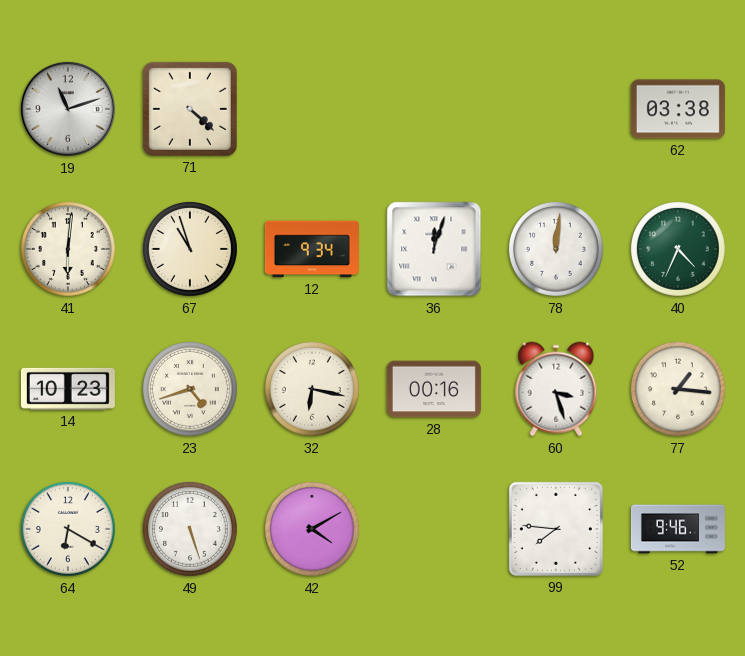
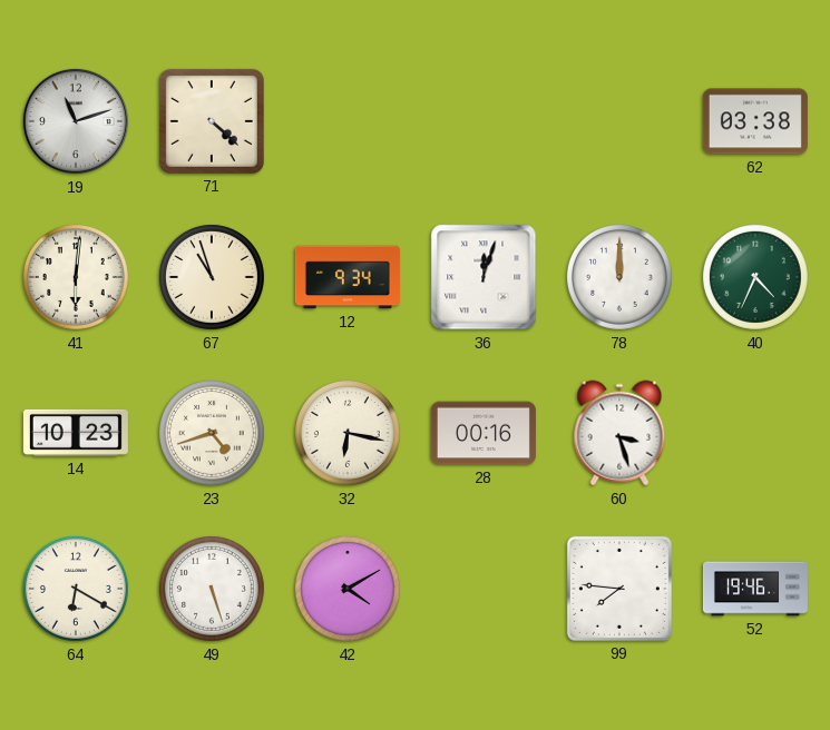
78: 12:01 -> 12:00
77: 1:16 -> none
52: 9:46 -> 19:46
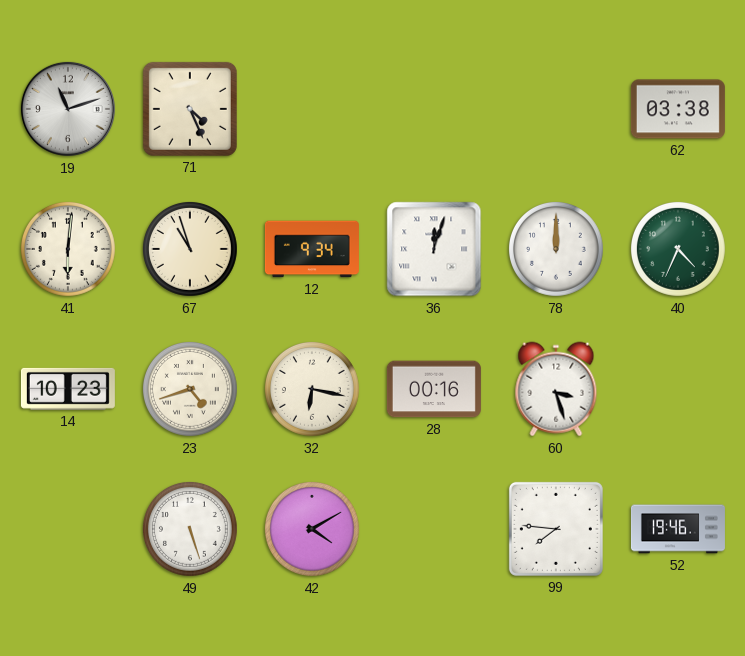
71: 4:22 -> 4:26
64: 6:20 -> none
